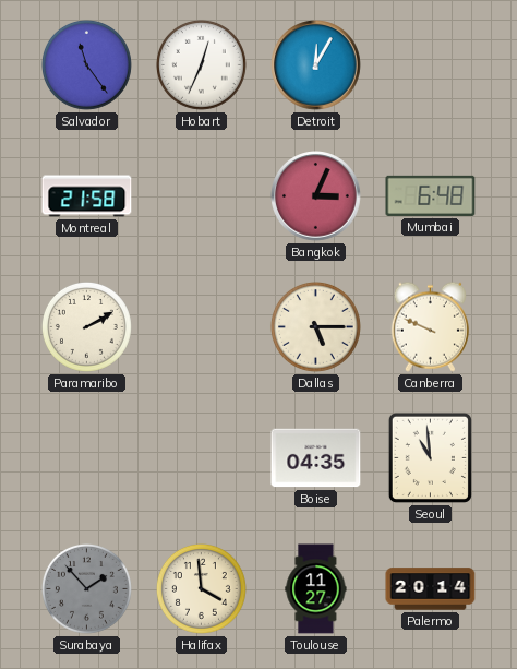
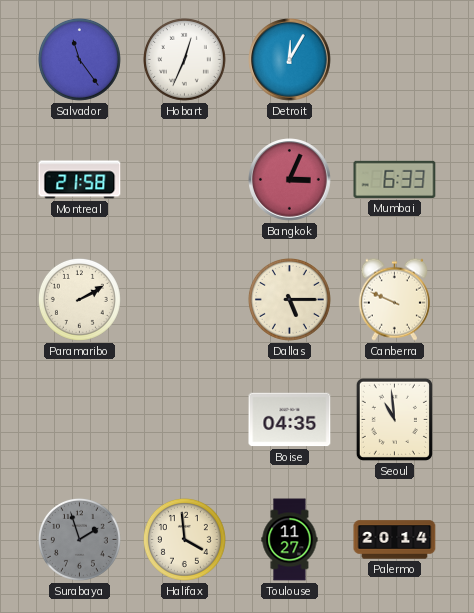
Mumbai: 6:48 -> 6:33
Surabaya: 1:53 -> 1:57
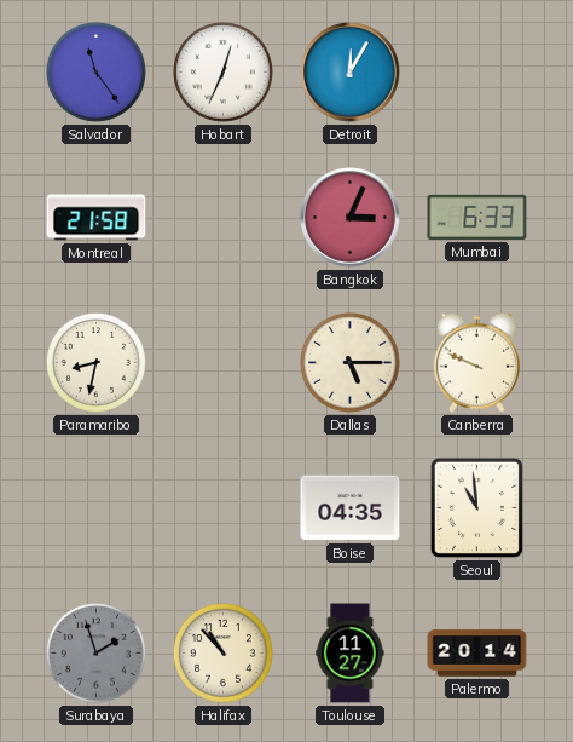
Paramaribo: 2:10 -> 8:32
Halifax: 3:59 -> 10:53
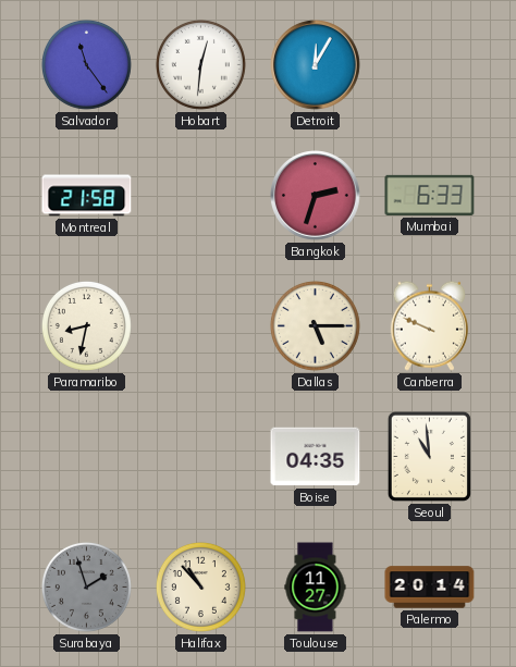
Hobart: 12:34 -> 12:31
Bangkok: 3:04 -> 2:33
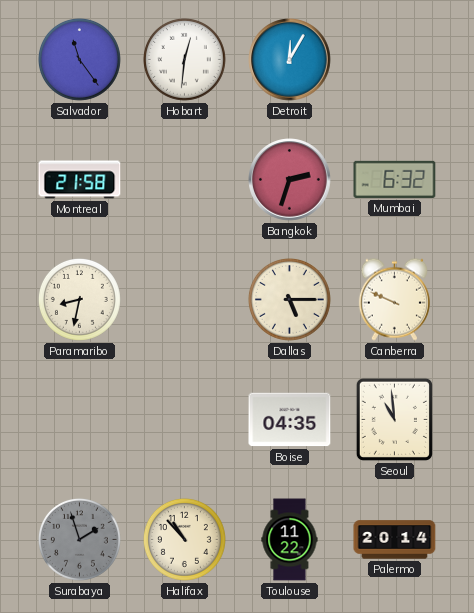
Mumbai: 6:33 -> 6:32
Toulouse: 11:27 -> 11:22
